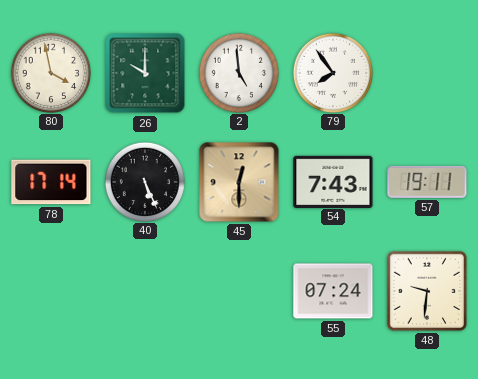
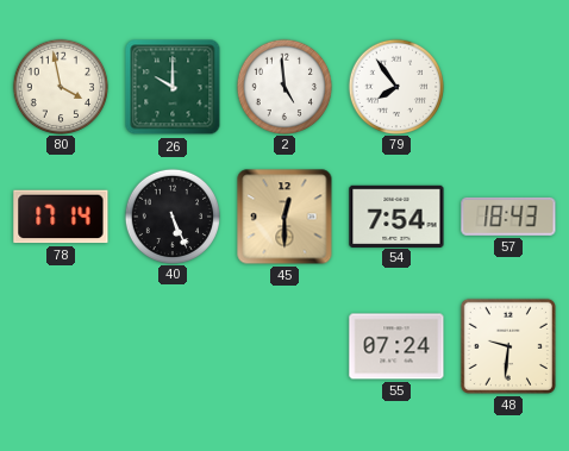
54: 7:43 -> 7:54
57: 19:11 -> 18:43
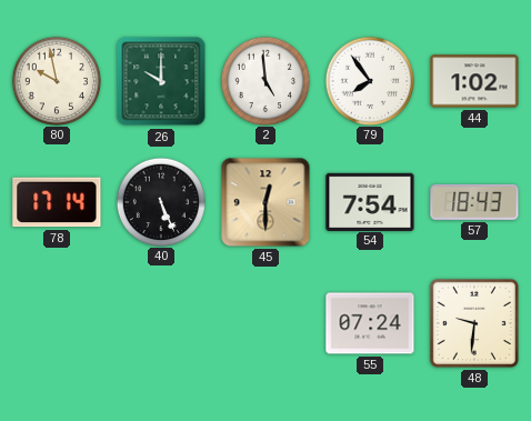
80: 3:58 -> 9:58
44: none -> 1:02
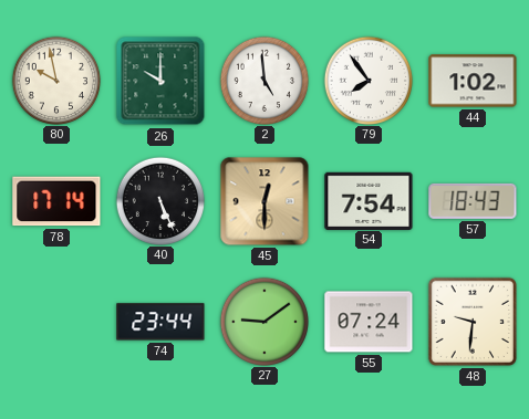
74: none -> 23:44
27: none -> 9:09
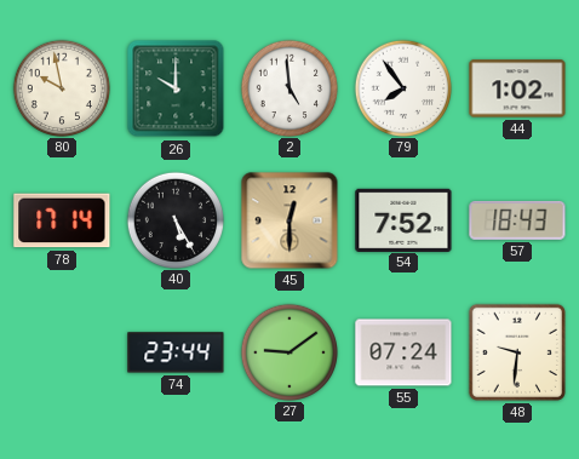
40: 5:26 -> 5:25
54: 7:54 -> 7:52
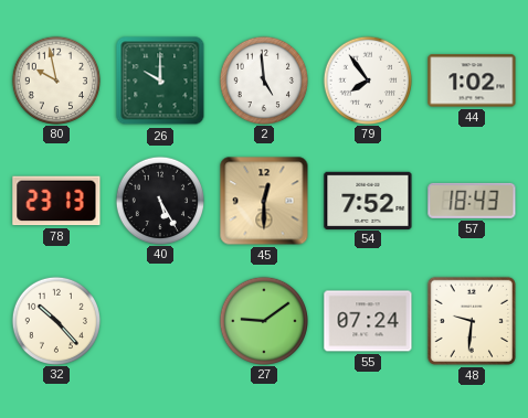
78: 17:14 -> 23:13
32: none -> 10:23
74: 23:44 -> none
